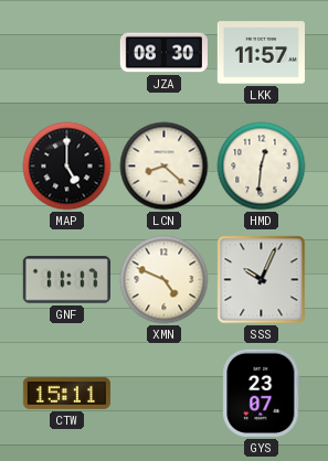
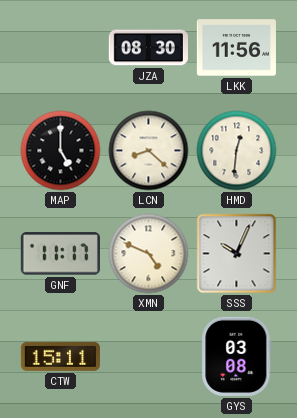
LKK: 11:57 -> 11:56
GYS: 23:07 -> 03:08
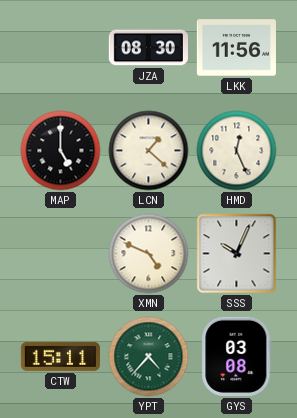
LCN: 8:22 -> 1:22
HMD: 12:31 -> 12:26
GNF: 11:17 -> none
YPT: none -> 4:37
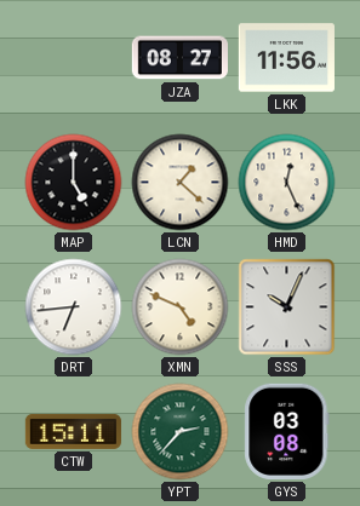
JZA: 08:30 -> 08:27
DRT: none -> 6:44
YPT: 4:37 -> 2:37
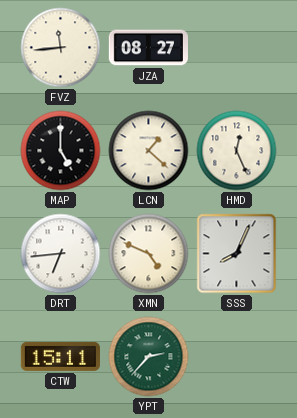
FVZ: none -> 11:44
LKK: 11:56 -> none
SSS: 10:04 -> 8:04
GYS: 03:08 -> none
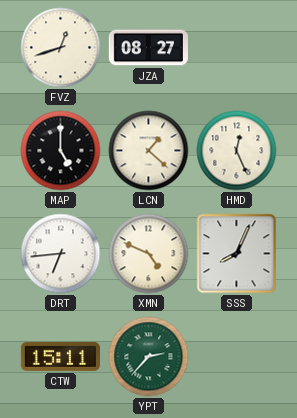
FVZ: 11:44 -> 12:42
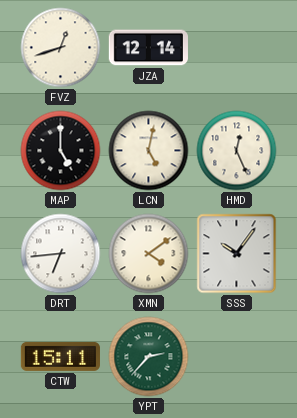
JZA: 08:27 -> 12:14
LCN: 1:22 -> 5:02
XMN: 4:49 -> 4:09
SSS: 8:04 -> 10:06
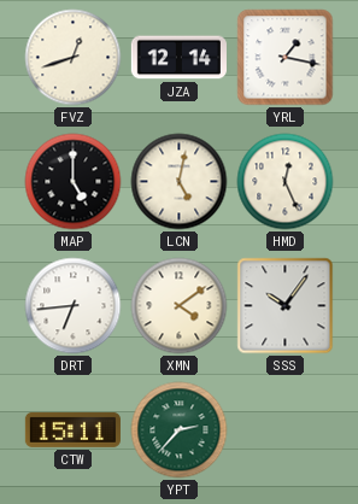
YRL: none -> 1:17
